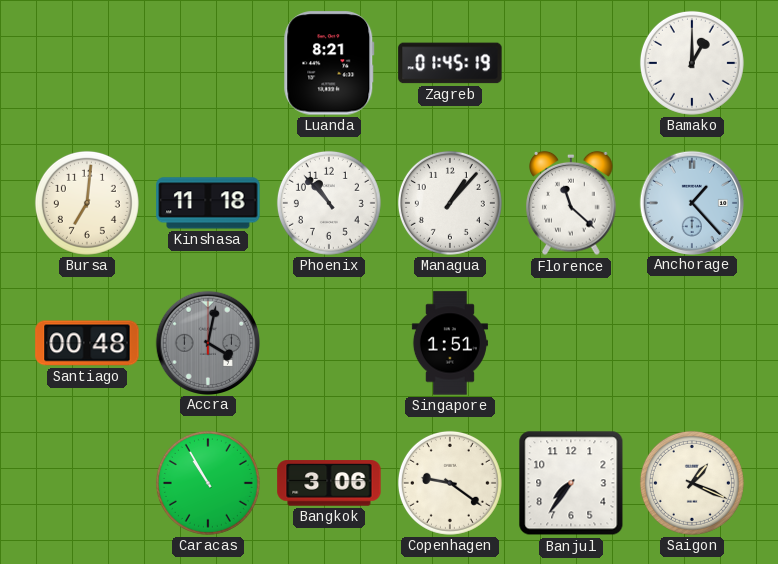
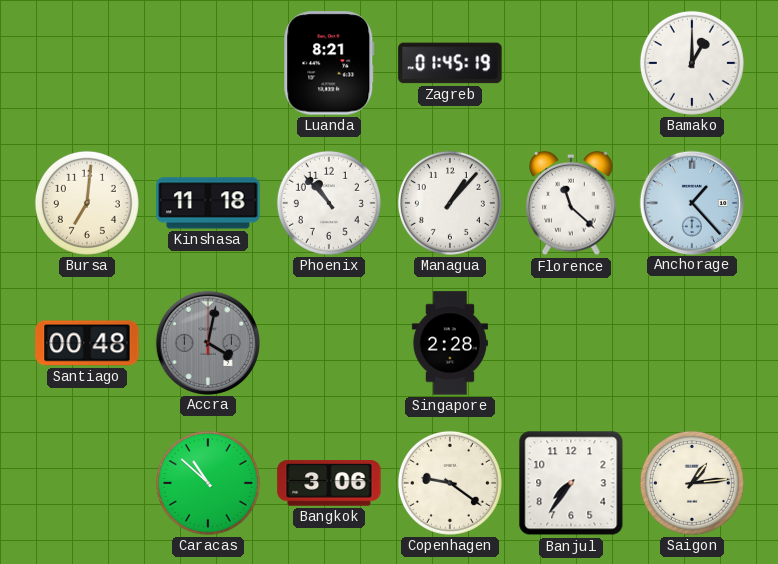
Singapore: 1:51 -> 2:28
Caracas: 10:55 -> 10:52
Saigon: 1:19 -> 1:14
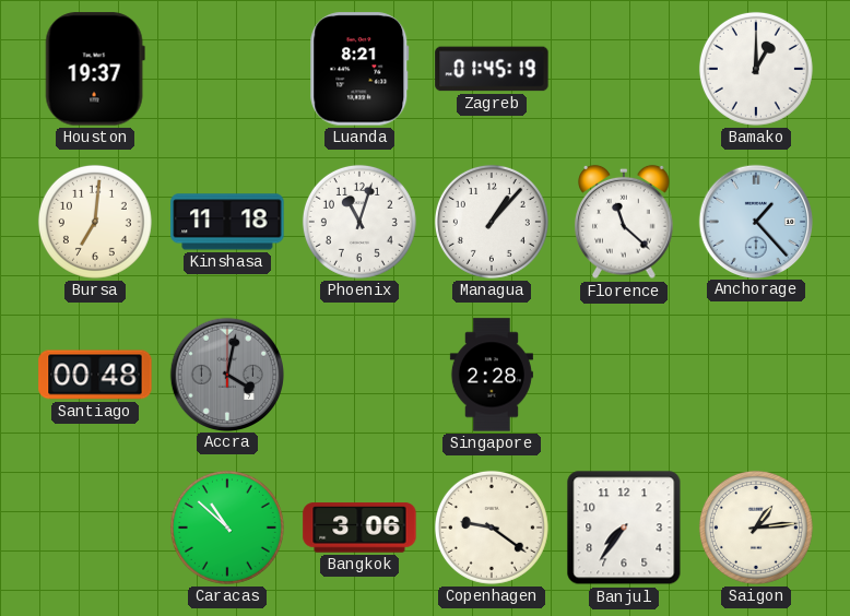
Houston: none -> 19:37
Phoenix: 10:53 -> 11:03
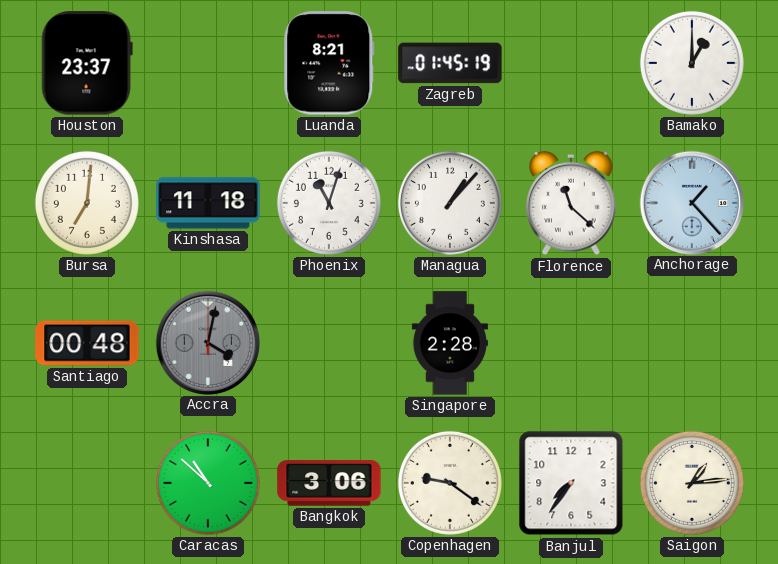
Houston: 19:37 -> 23:37
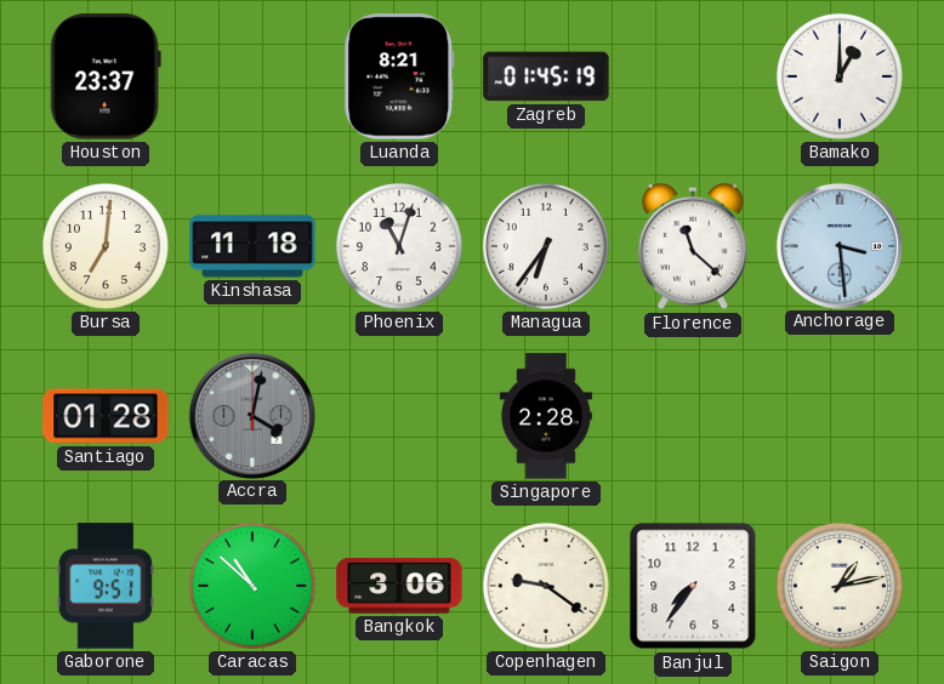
Managua: 1:07 -> 6:36
Anchorage: 1:23 -> 3:29
Santiago: 00:48 -> 01:28
Gaborone: none -> 9:51
Saigon: 1:14 -> 1:13
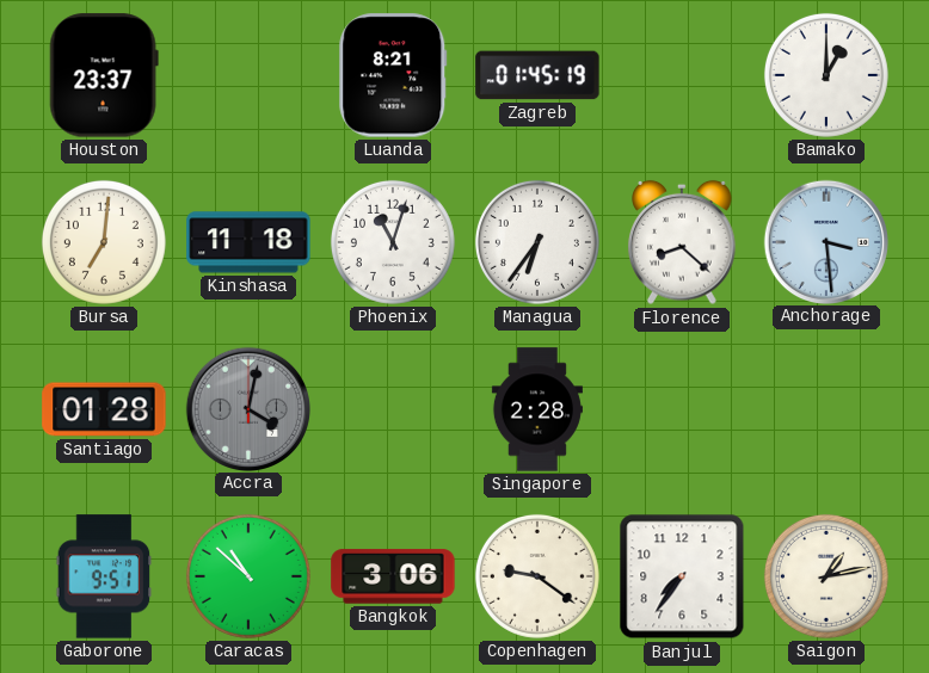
Florence: 11:22 -> 8:22
